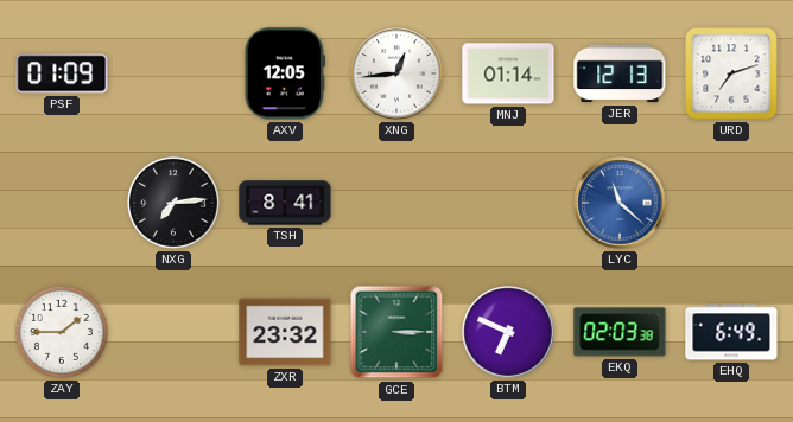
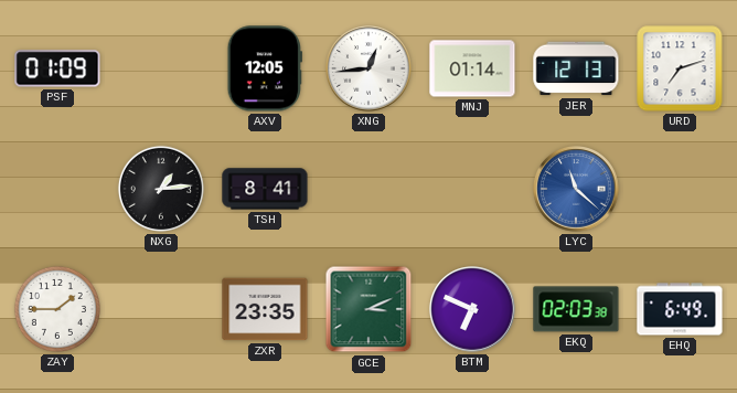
NXG: 7:14 -> 1:14
ZXR: 23:32 -> 23:35
GCE: 3:15 -> 3:11
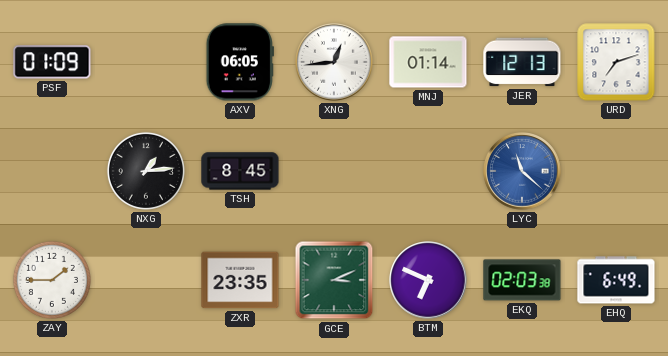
AXV: 12:05 -> 06:05
TSH: 8:41 -> 8:45
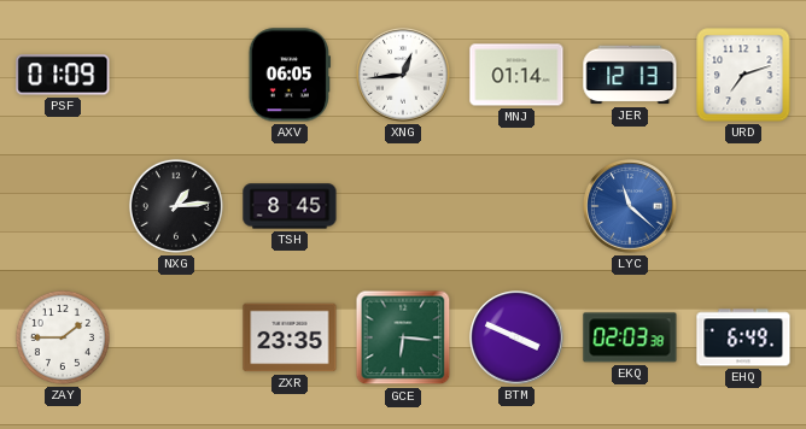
GCE: 3:11 -> 6:16
BTM: 6:49 -> 3:49
